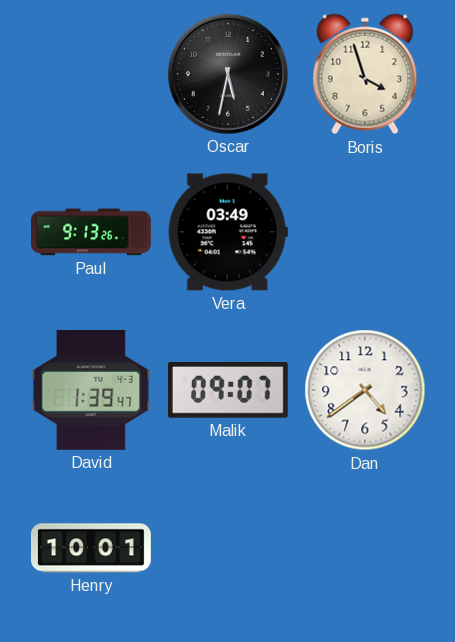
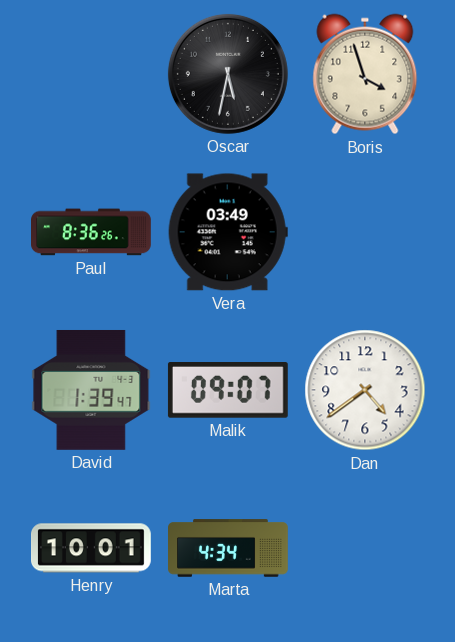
Paul: 9:13 -> 8:36
Marta: none -> 4:34
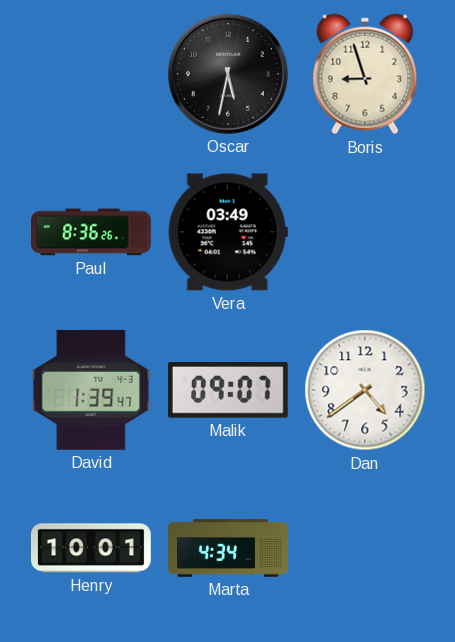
Boris: 3:57 -> 8:57
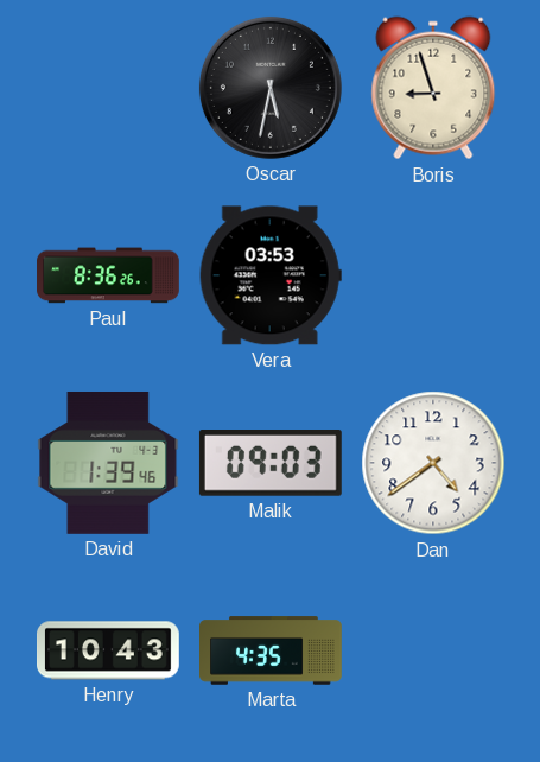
Vera: 03:49 -> 03:53
David: 1:39:47 -> 1:39:46
Malik: 09:07 -> 09:03
Henry: 10:01 -> 10:43
Marta: 4:34 -> 4:35
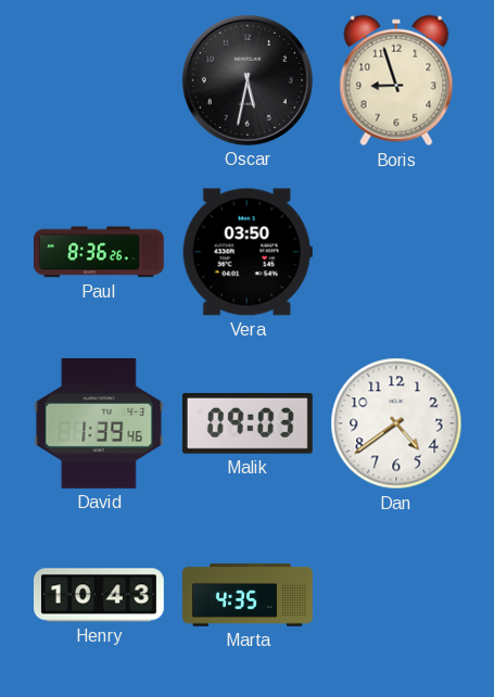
Vera: 03:53 -> 03:50
